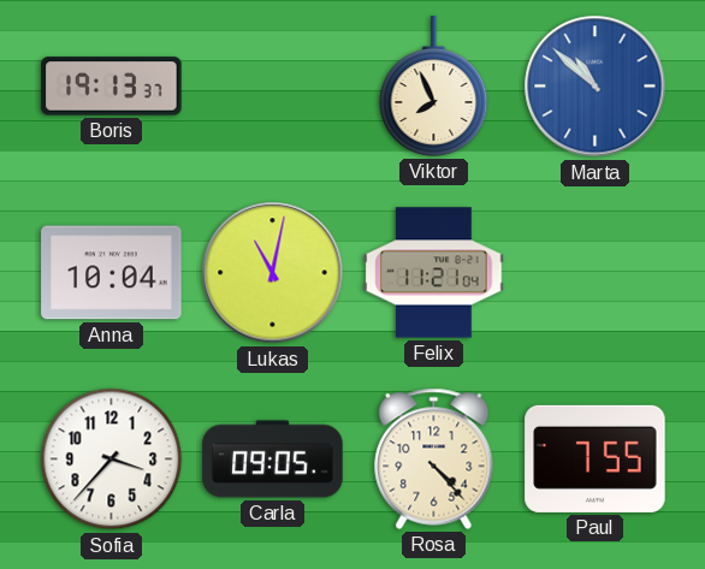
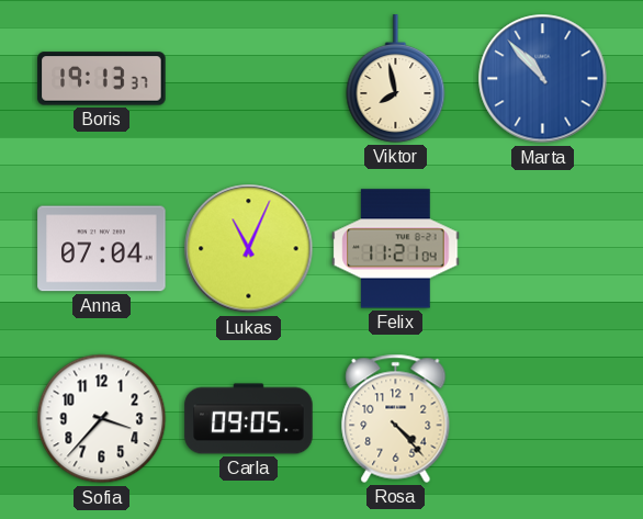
Viktor: 7:56 -> 7:58
Marta: 10:52 -> 10:53
Anna: 10:04 -> 07:04
Lukas: 11:02 -> 11:04
Paul: 7:55 -> none
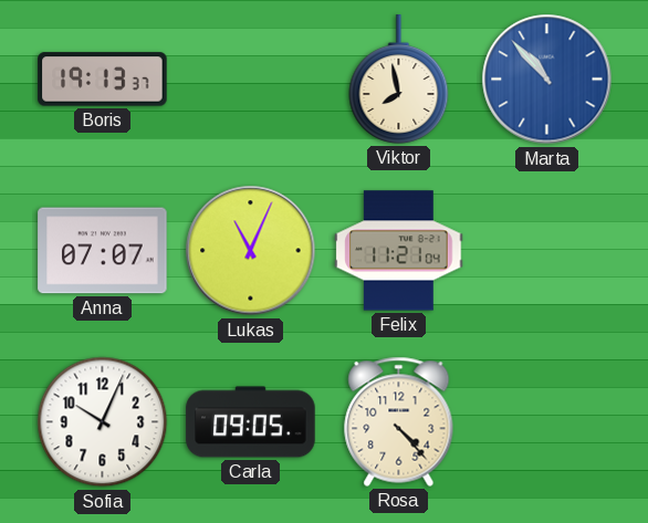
Anna: 07:04 -> 07:07
Sofia: 3:37 -> 10:04
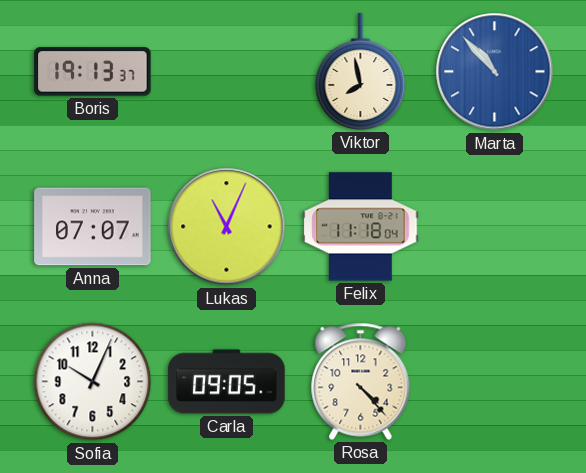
Felix: 11:21 -> 11:18
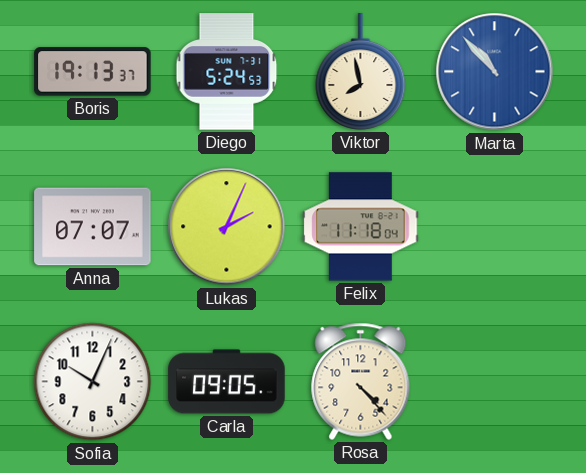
Diego: none -> 5:24
Lukas: 11:04 -> 2:04
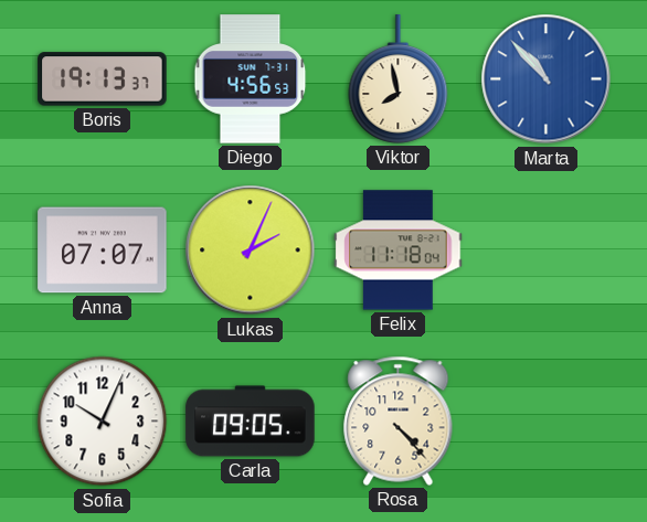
Diego: 5:24 -> 4:56
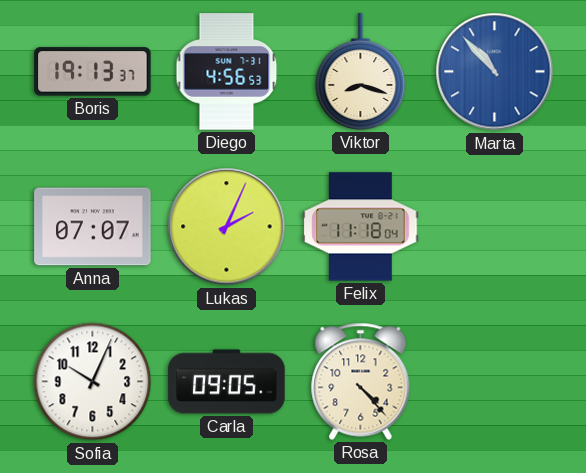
Viktor: 7:58 -> 8:18
